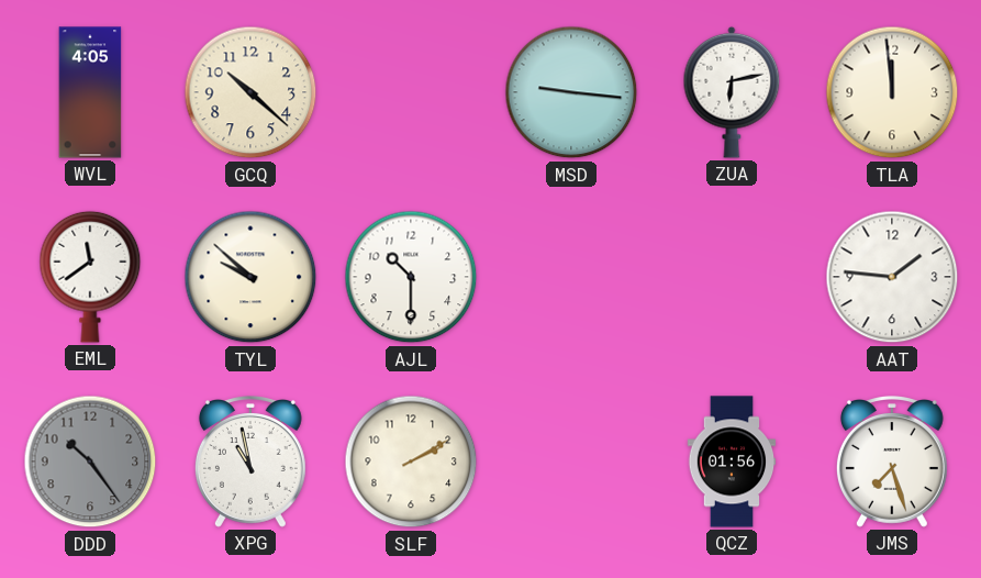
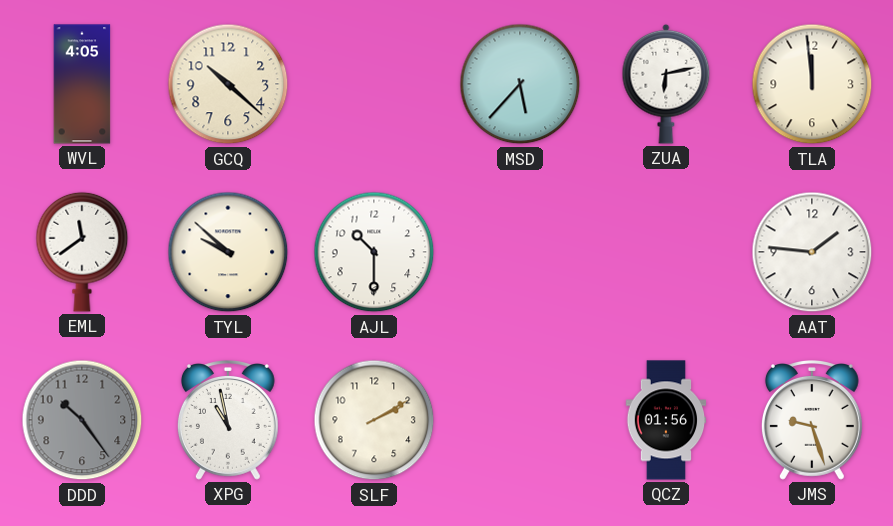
MSD: 9:16 -> 5:37
JMS: 7:27 -> 9:27
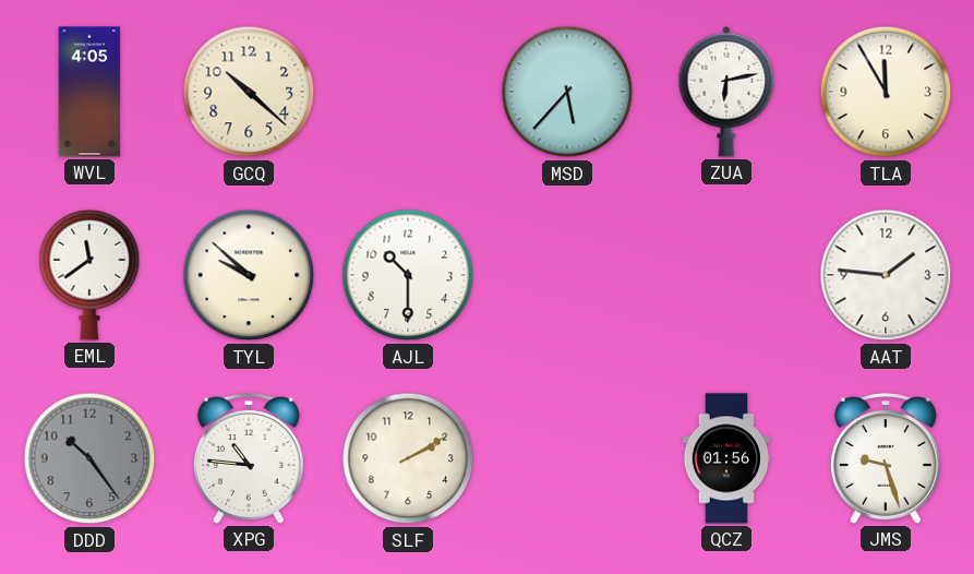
TLA: 11:59 -> 11:55
XPG: 10:58 -> 10:46
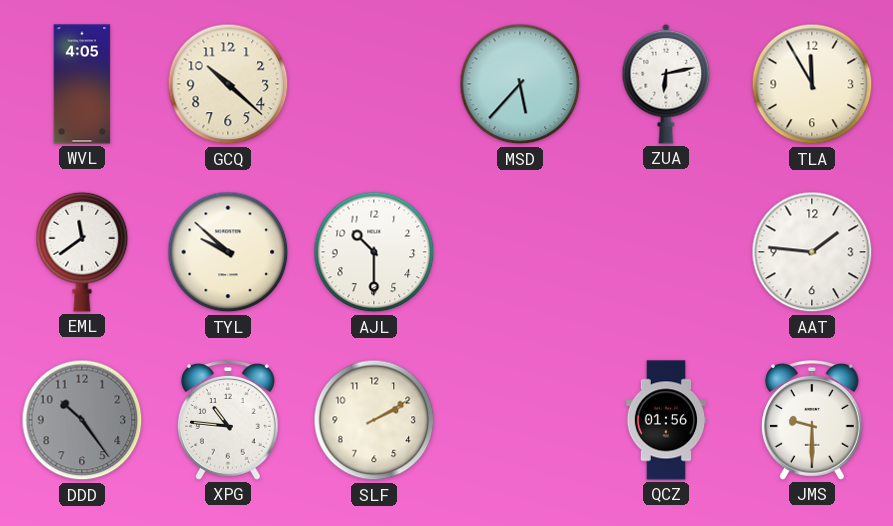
JMS: 9:27 -> 9:30
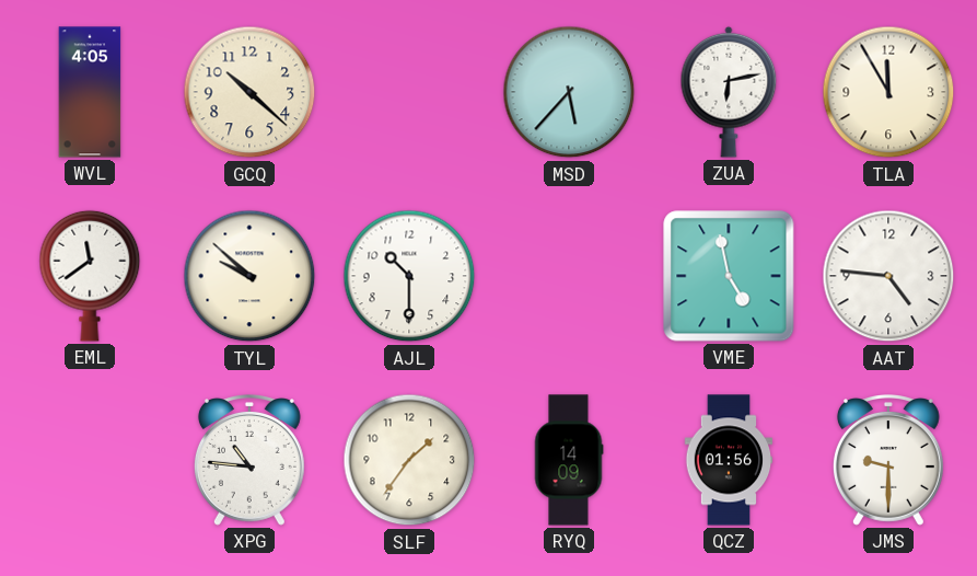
VME: none -> 4:58
AAT: 1:46 -> 4:46
DDD: 10:24 -> none
SLF: 2:10 -> 1:36
RYQ: none -> 14:09
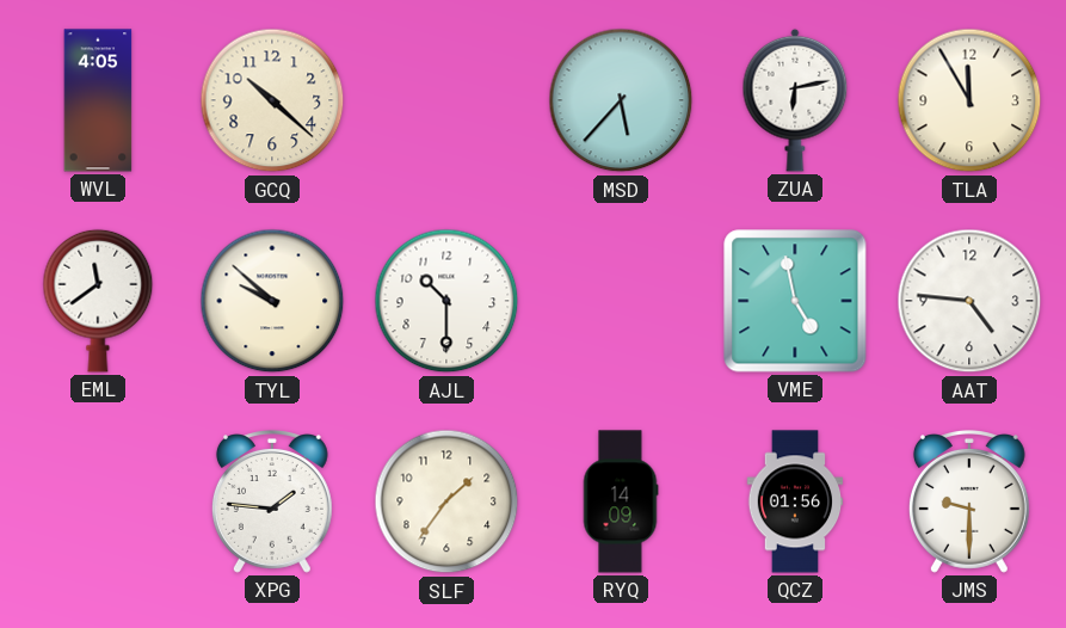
XPG: 10:46 -> 1:46
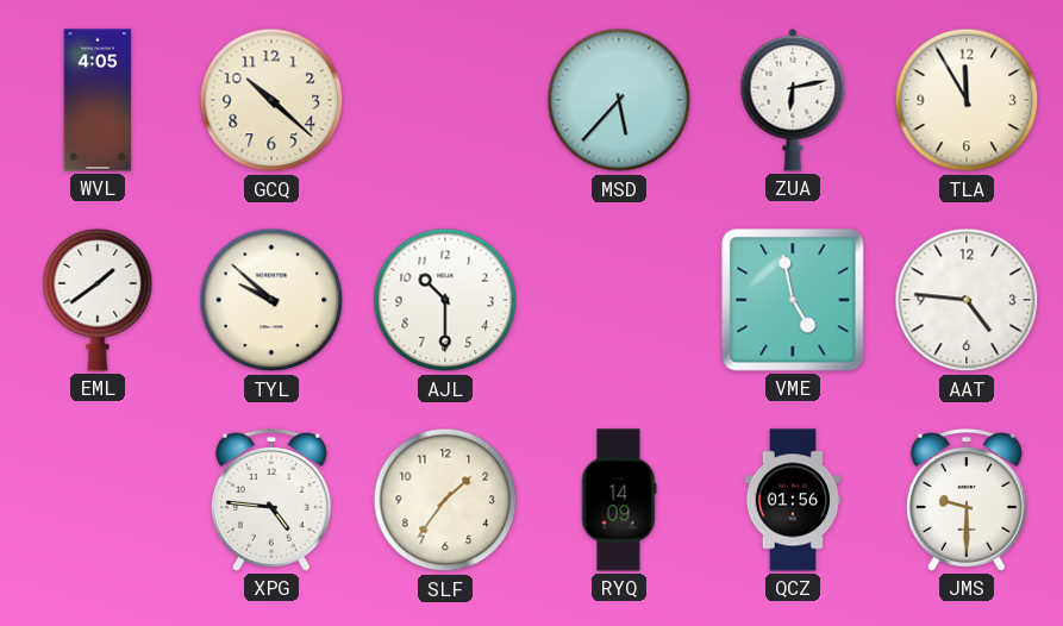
EML: 11:39 -> 1:39
XPG: 1:46 -> 4:46
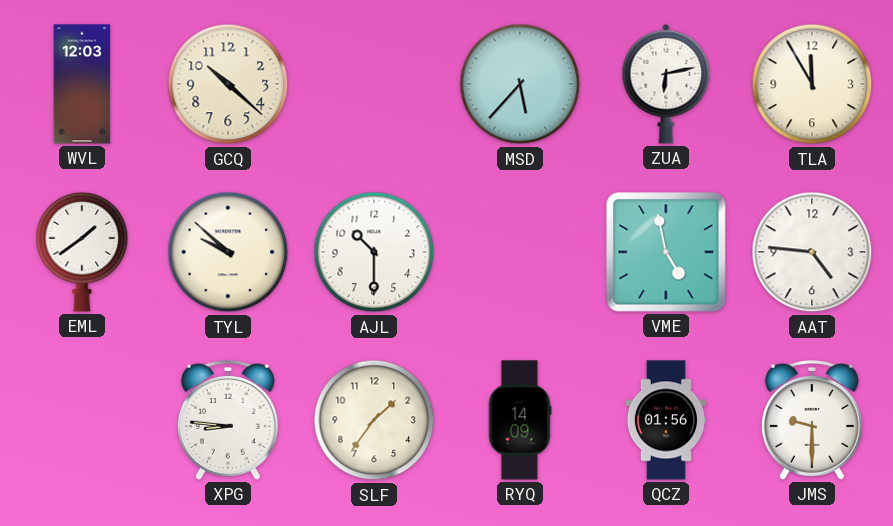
WVL: 4:05 -> 12:03
XPG: 4:46 -> 8:46
